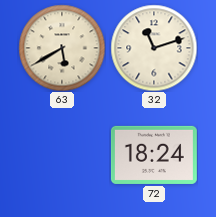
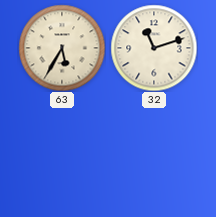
63: 5:40 -> 5:35
72: 18:24 -> none
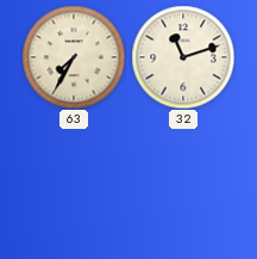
63: 5:35 -> 7:35
